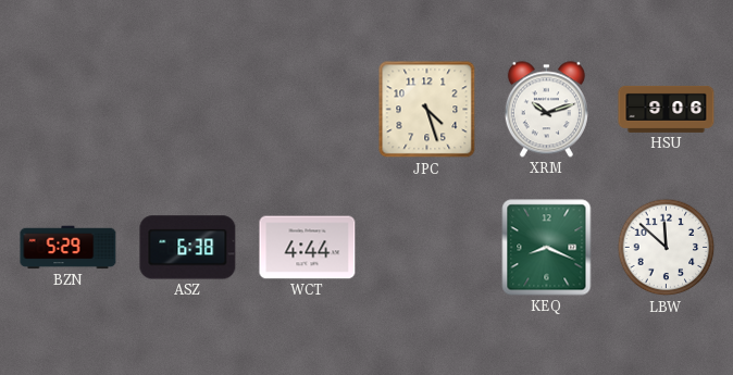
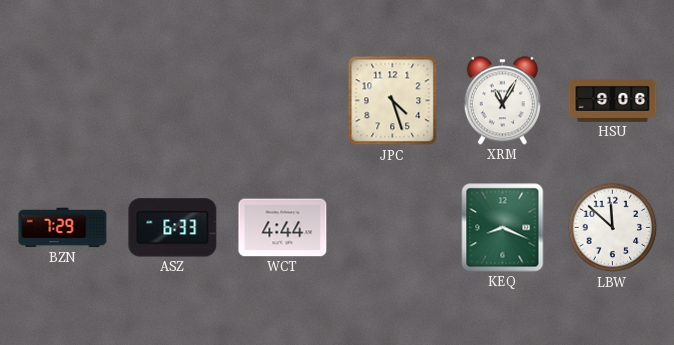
XRM: 10:12 -> 11:05
BZN: 5:29 -> 7:29
ASZ: 6:38 -> 6:33
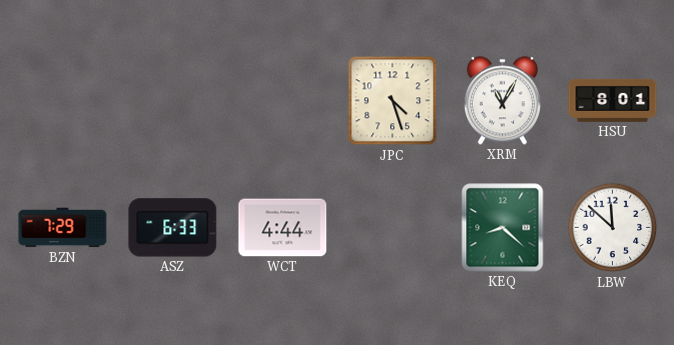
HSU: 9:06 -> 8:01
KEQ: 8:19 -> 8:22
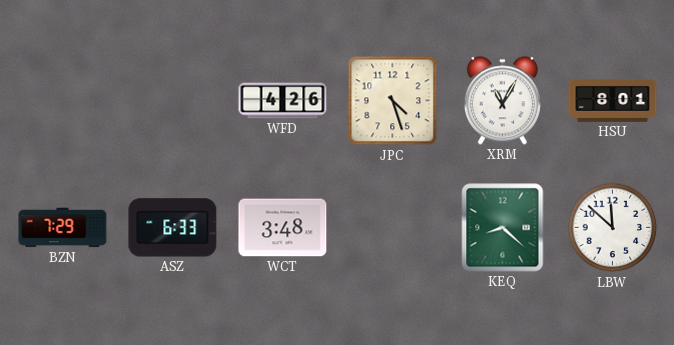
WFD: none -> 4:26
WCT: 4:44 -> 3:48
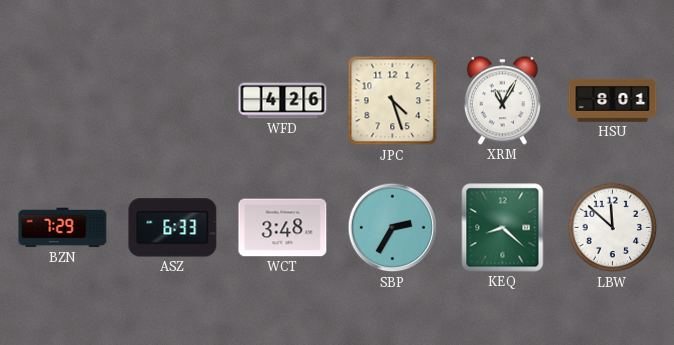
SBP: none -> 2:35
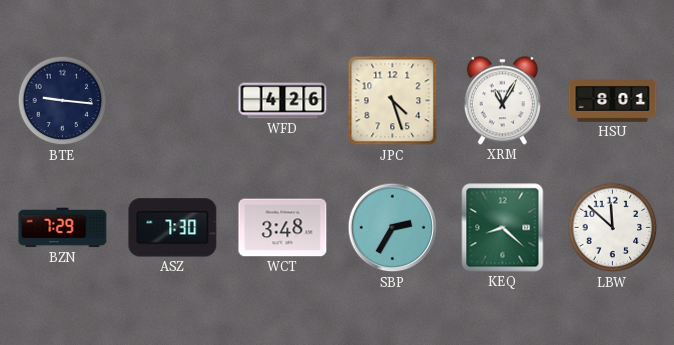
BTE: none -> 9:16
ASZ: 6:33 -> 7:30
